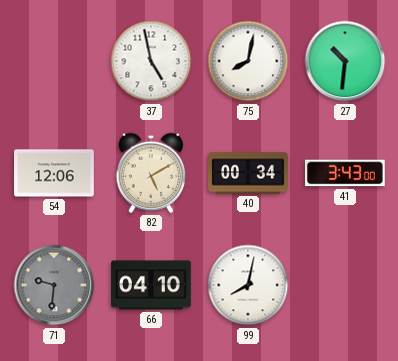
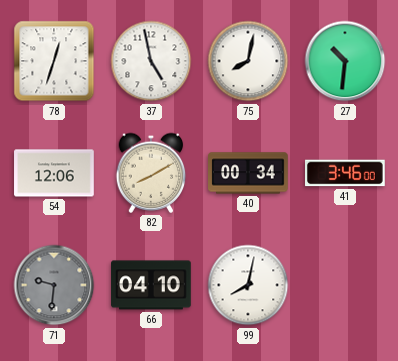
78: none -> 12:33
82: 5:10 -> 8:10
41: 3:43 -> 3:46
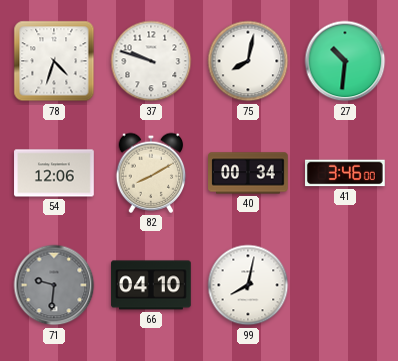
78: 12:33 -> 4:33
37: 4:58 -> 9:48
